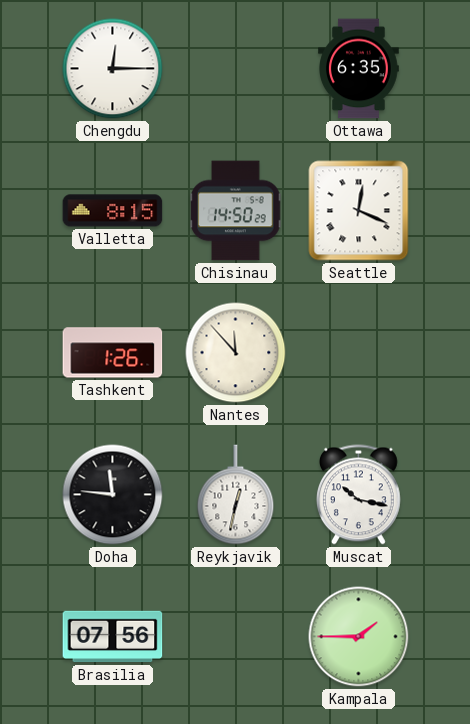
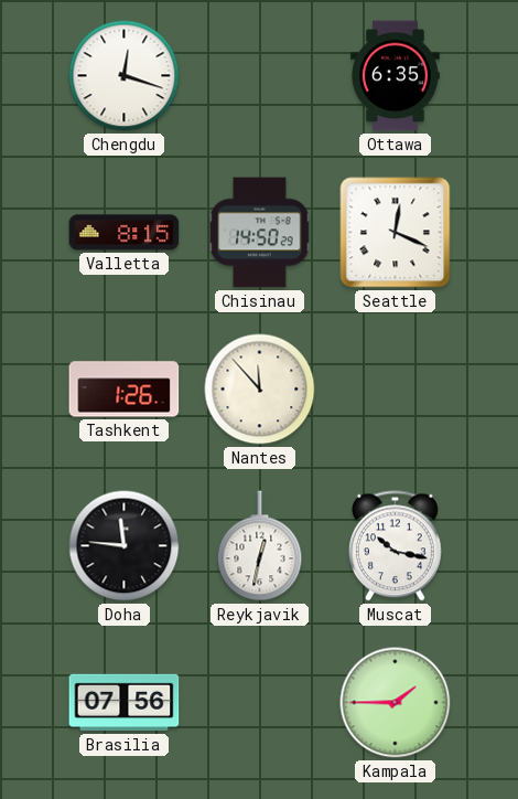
Chengdu: 12:15 -> 12:18
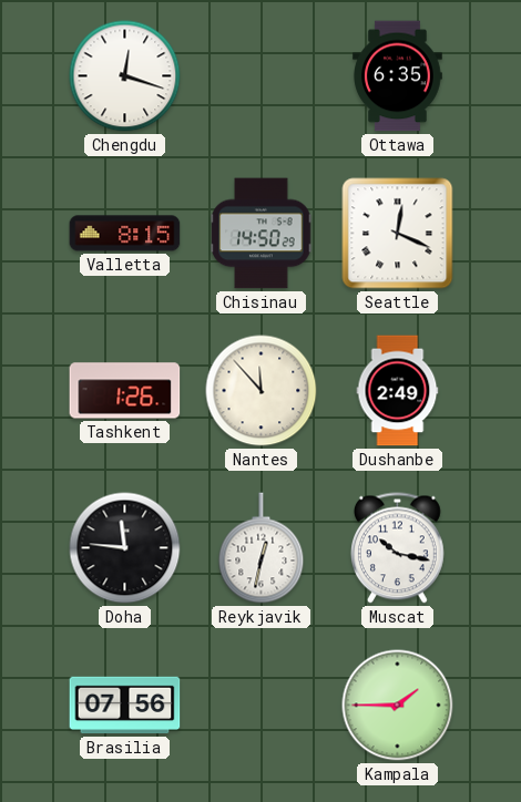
Dushanbe: none -> 2:49
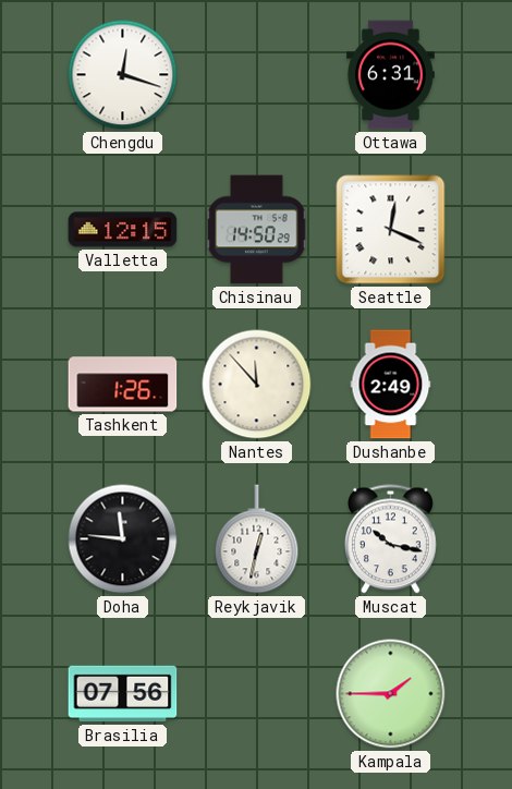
Ottawa: 6:35 -> 6:31
Valletta: 8:15 -> 12:15
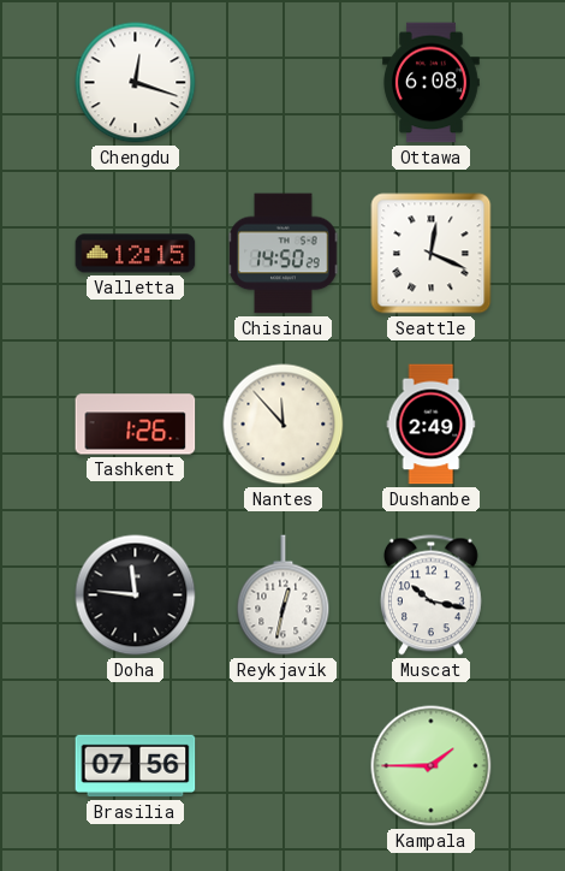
Ottawa: 6:31 -> 6:08
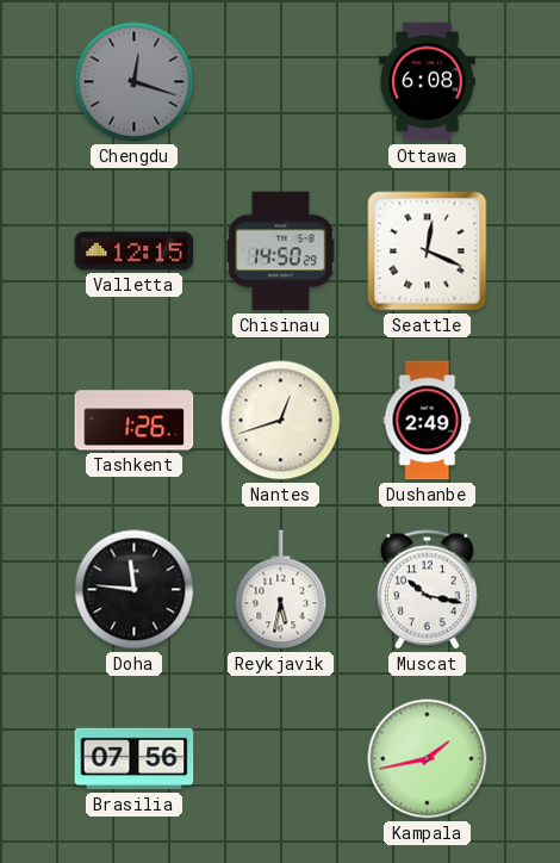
Chengdu dial: white -> grey
Nantes: 11:53 -> 12:42
Reykjavik: 12:32 -> 5:32
Kampala: 1:45 -> 1:43
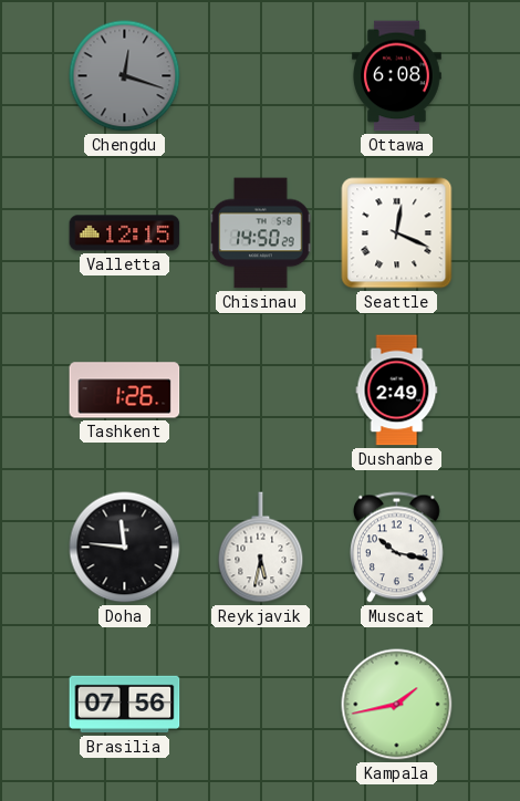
Nantes: 12:42 -> none
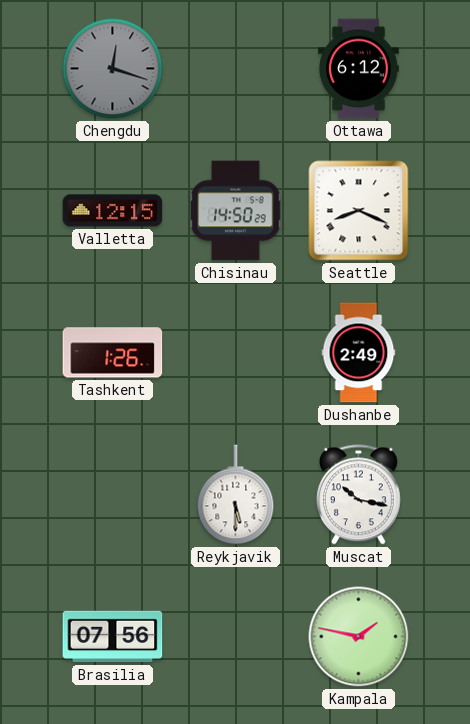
Ottawa: 6:08 -> 6:12
Seattle: 12:19 -> 8:19
Doha: 11:46 -> none
Reykjavik: 5:32 -> 5:30
Kampala: 1:43 -> 1:47
